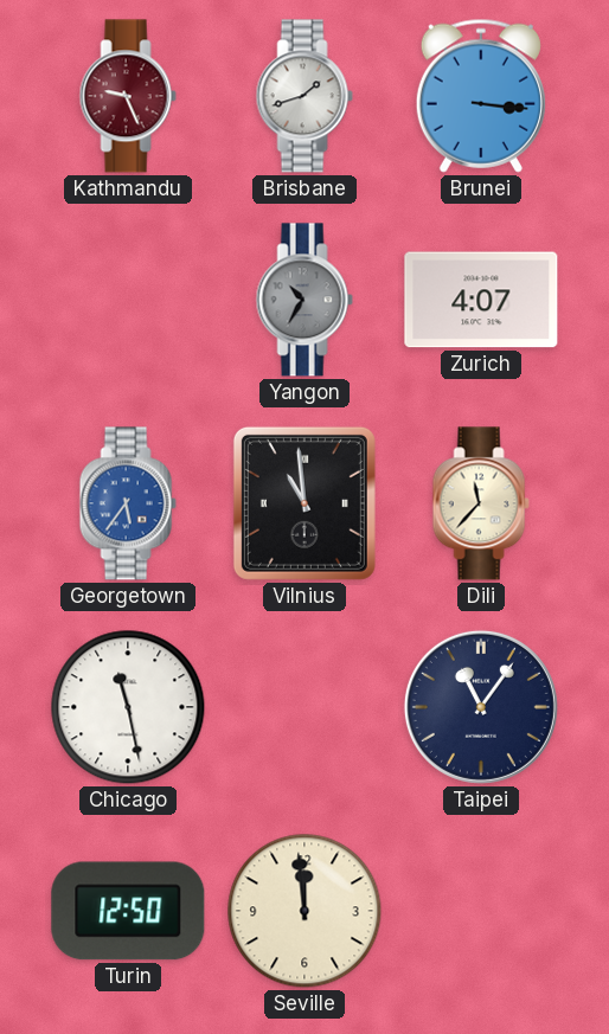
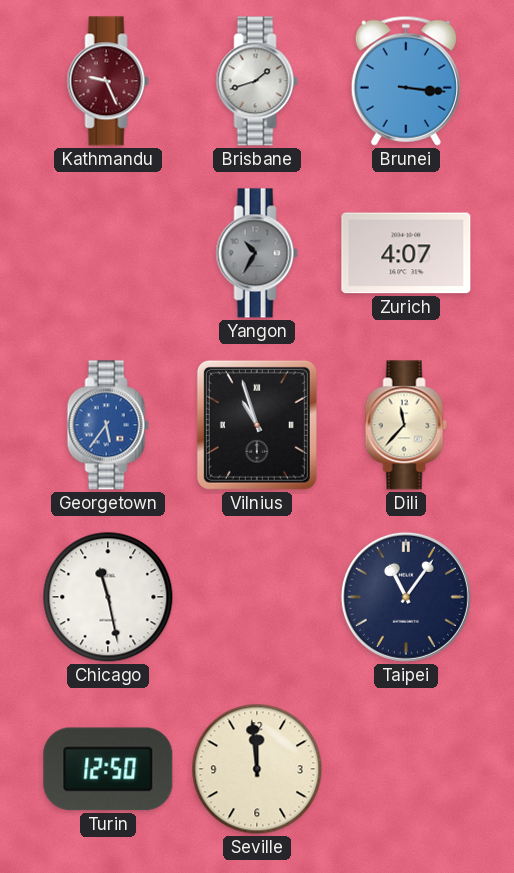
Vilnius: 10:59 -> 10:57
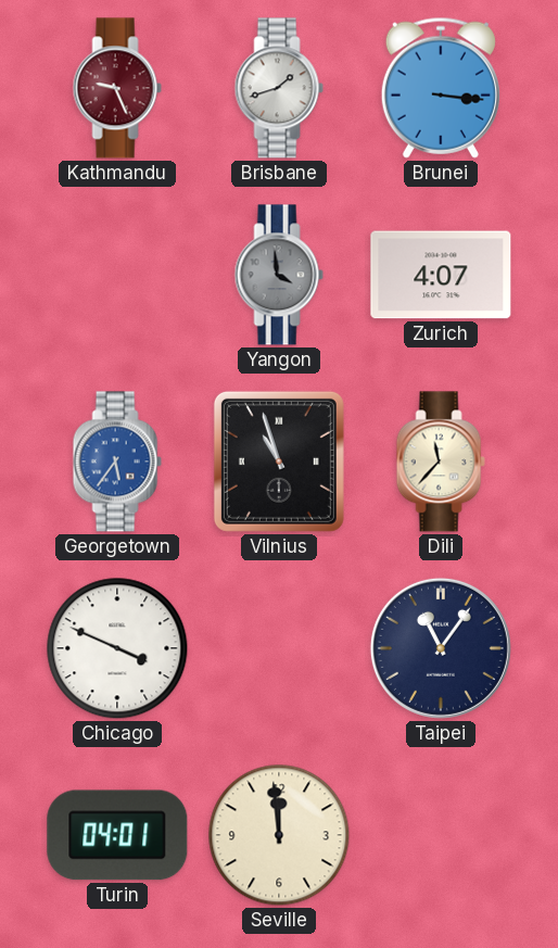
Yangon: 10:35 -> 3:59
Chicago: 11:28 -> 3:49
Turin: 12:50 -> 04:01
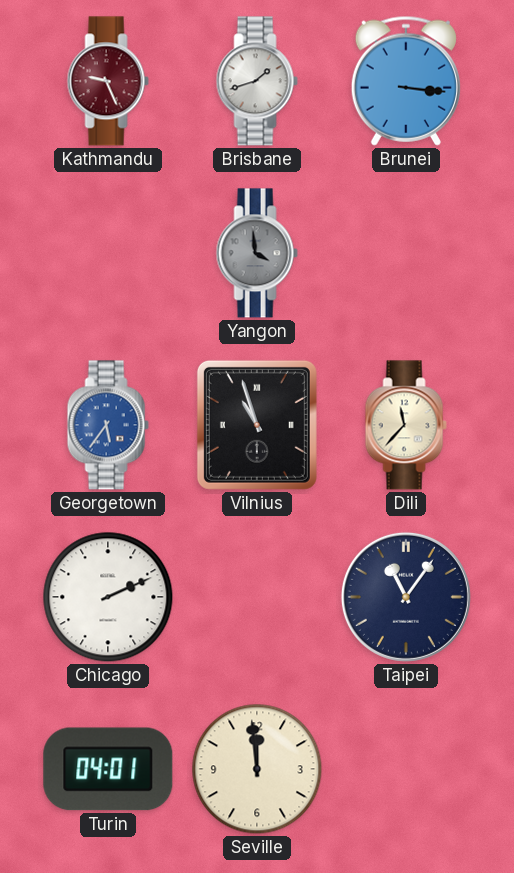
Zurich: 4:07 -> none
Chicago: 3:49 -> 2:11
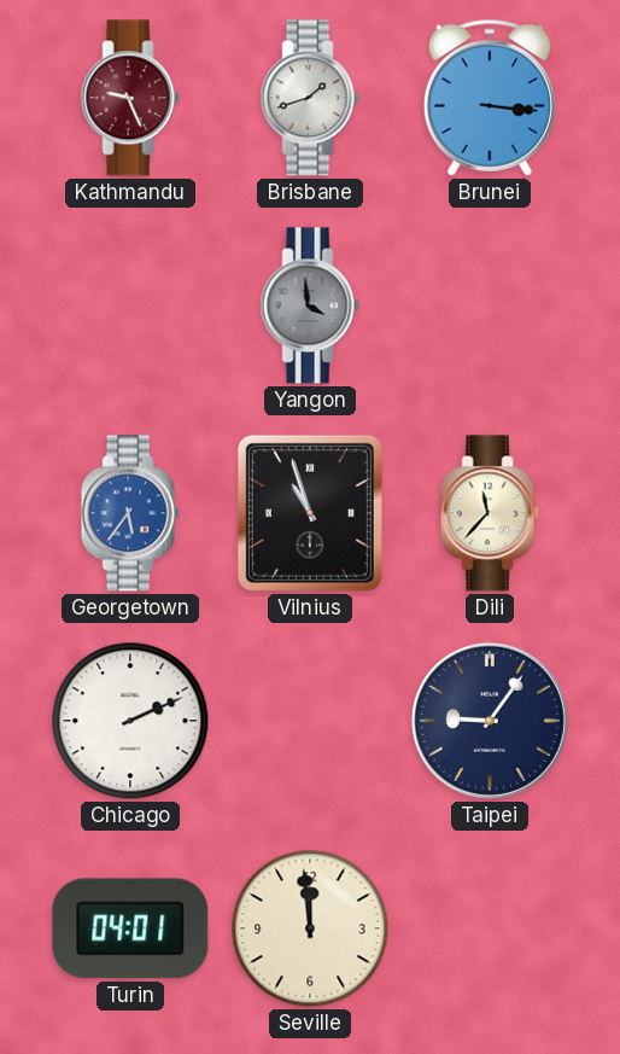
Taipei: 11:06 -> 9:06
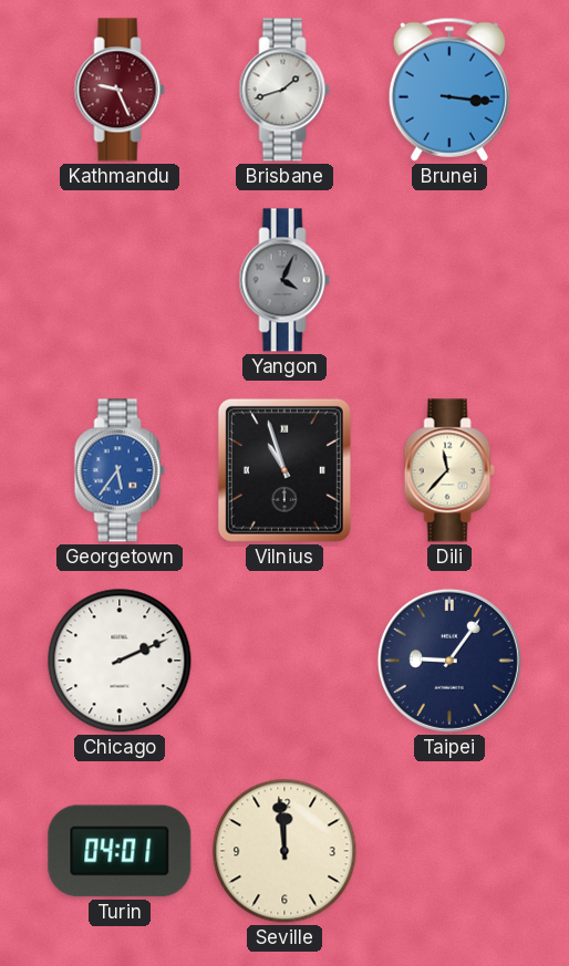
Yangon: 3:59 -> 4:04
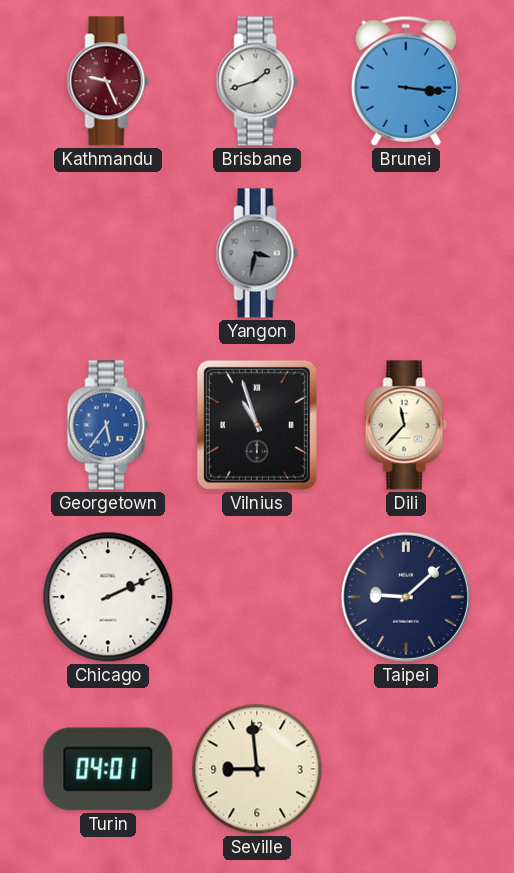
Yangon: 4:04 -> 3:32
Taipei: 9:06 -> 9:08
Seville: 11:59 -> 8:59
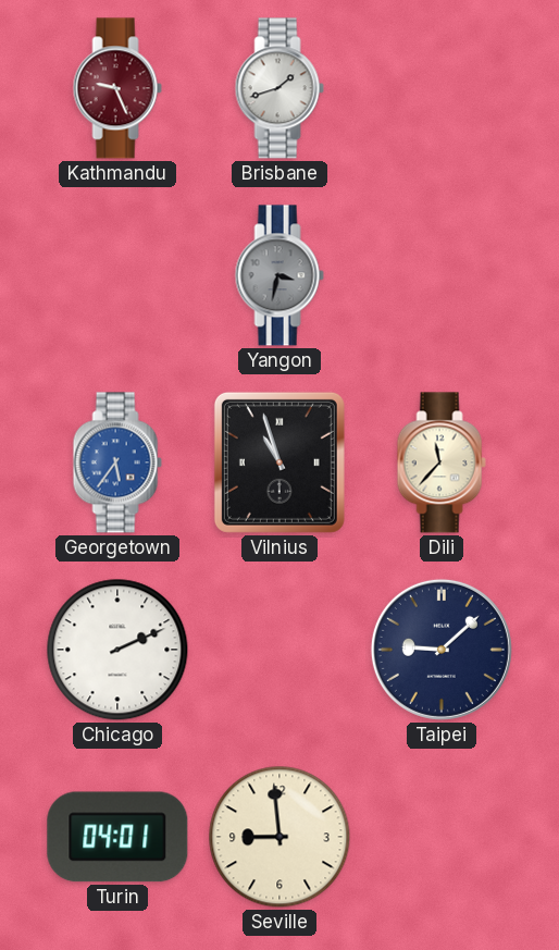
Brunei: 3:16 -> none
